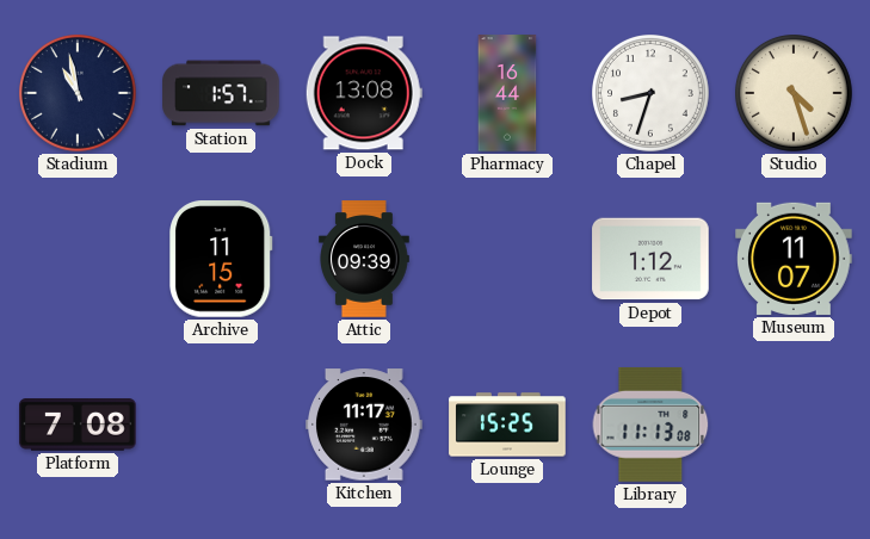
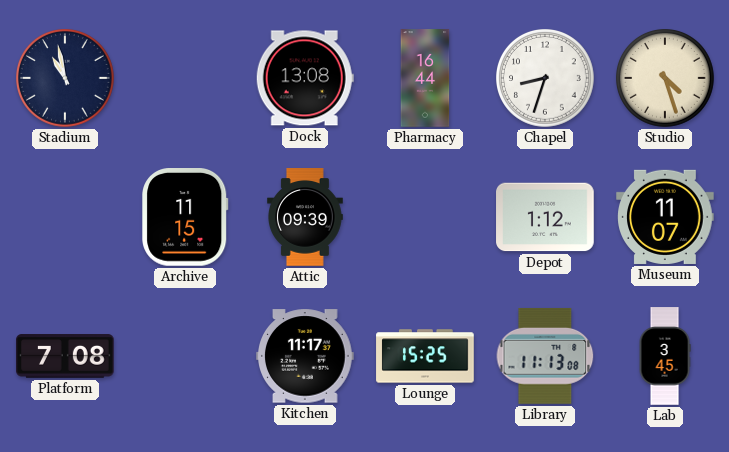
Station: 1:57 -> none
Lab: none -> 3:45
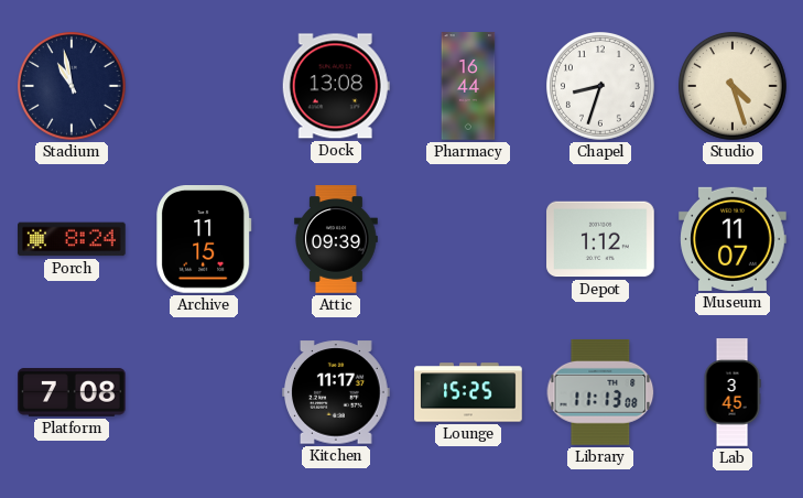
Porch: none -> 8:24
